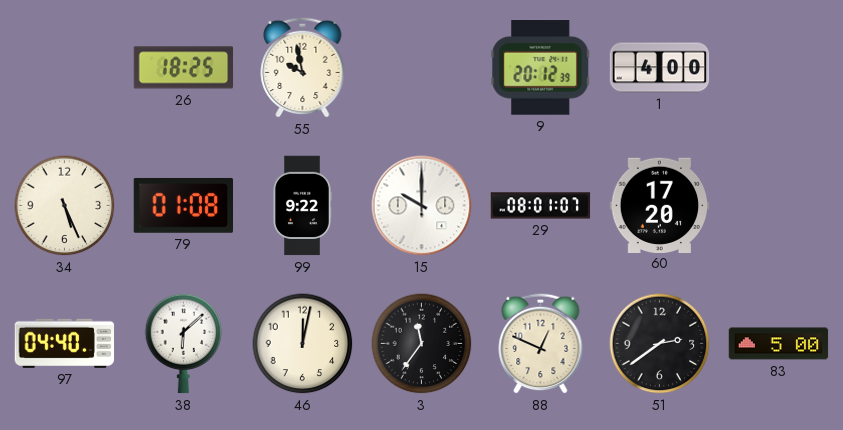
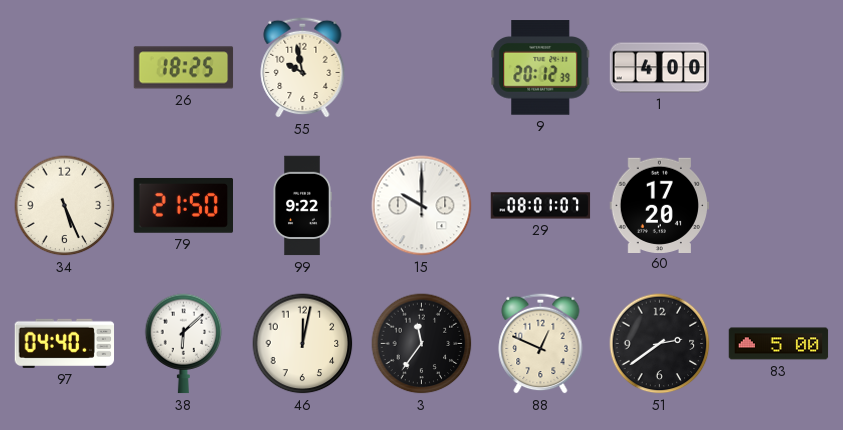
79: 01:08 -> 21:50
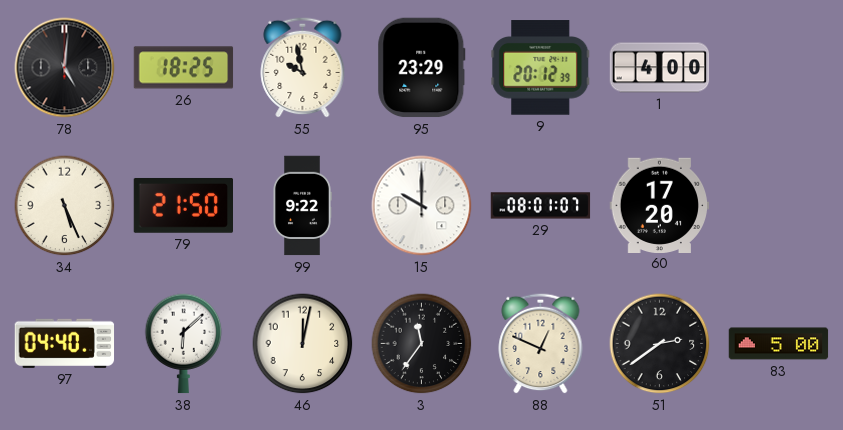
78: none -> 5:01
95: none -> 23:29
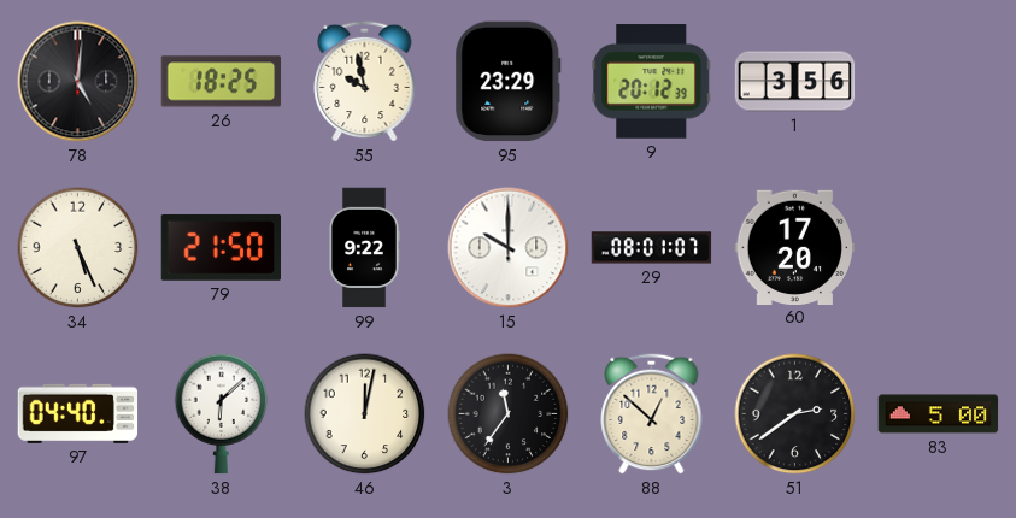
1: 4:00 -> 3:56
88: 12:49 -> 12:52
